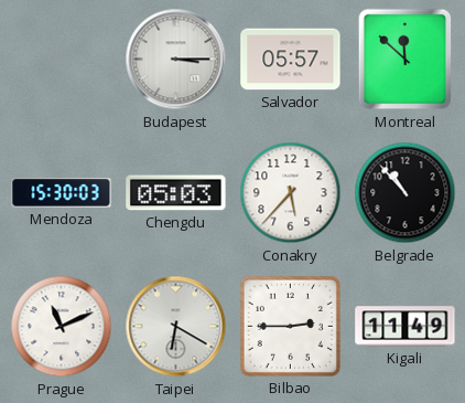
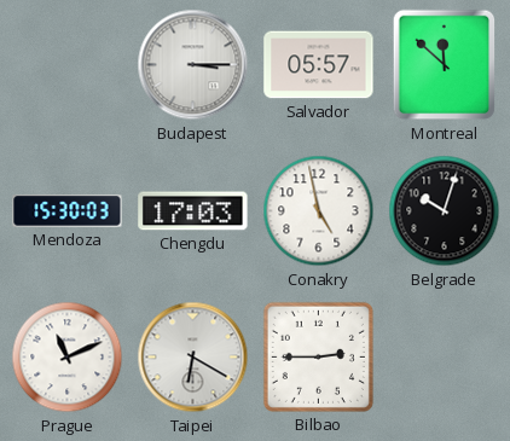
Chengdu: 05:03 -> 17:03
Conakry: 5:37 -> 4:58
Belgrade: 10:53 -> 10:03
Kigali: 11:49 -> none
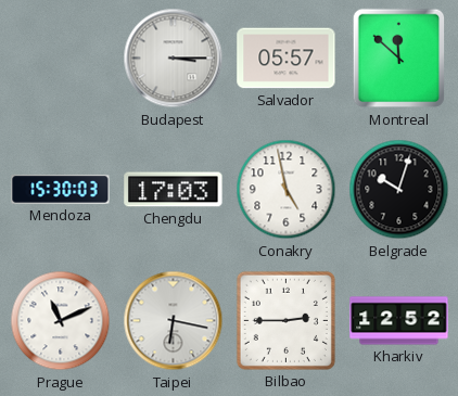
Taipei: 6:20 -> 6:17
Kharkiv: none -> 12:52
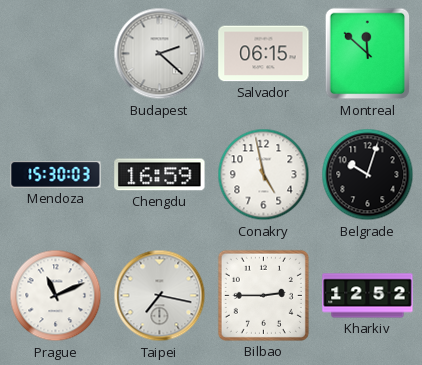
Budapest: 3:15 -> 2:22
Salvador: 05:57 -> 06:15
Chengdu: 17:03 -> 16:59
Taipei: 6:17 -> 7:17
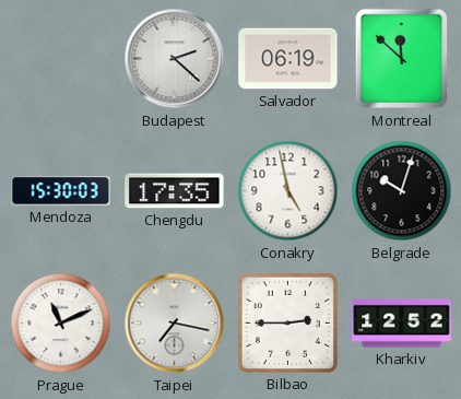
Salvador: 06:15 -> 06:19
Chengdu: 16:59 -> 17:35
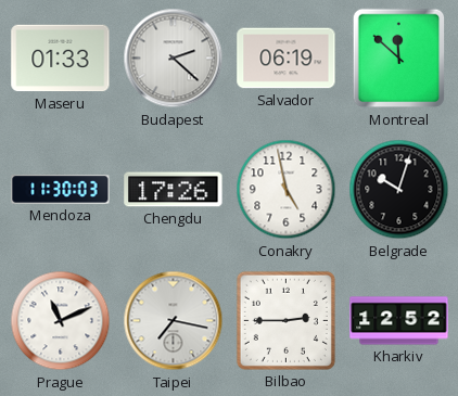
Maseru: none -> 01:33
Mendoza: 15:30 -> 11:30
Chengdu: 17:35 -> 17:26
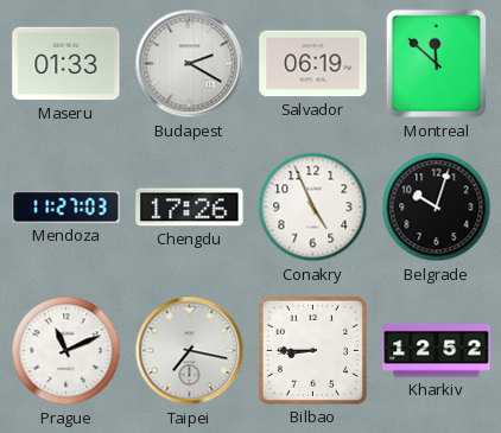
Budapest: 2:22 -> 2:20
Mendoza: 11:30 -> 11:27
Conakry: 4:58 -> 4:56
Bilbao: 2:45 -> 8:45
